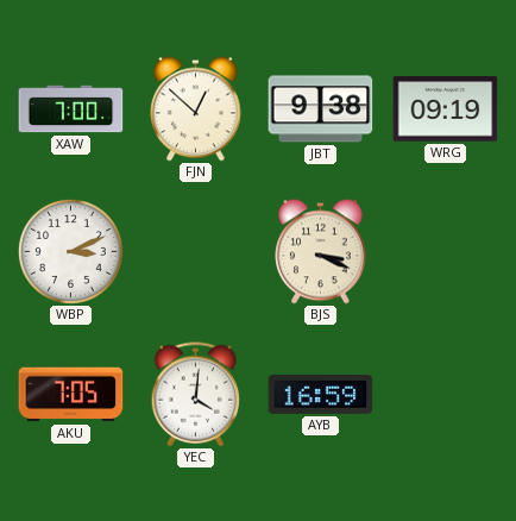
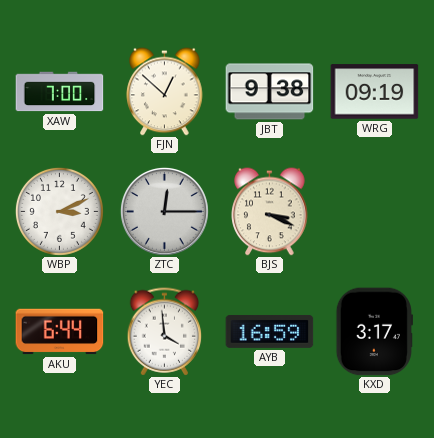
ZTC: none -> 12:15
AKU: 7:05 -> 6:44
YEC: 4:01 -> 3:59
KXD: none -> 3:17
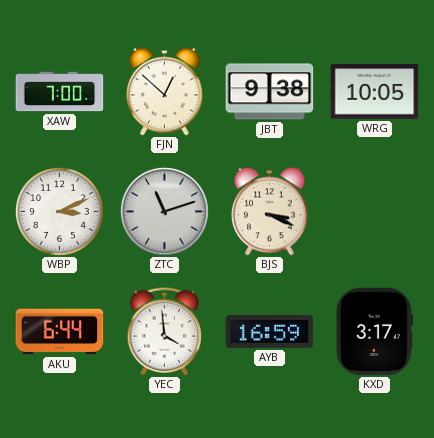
WRG: 09:19 -> 10:05
ZTC: 12:15 -> 11:12
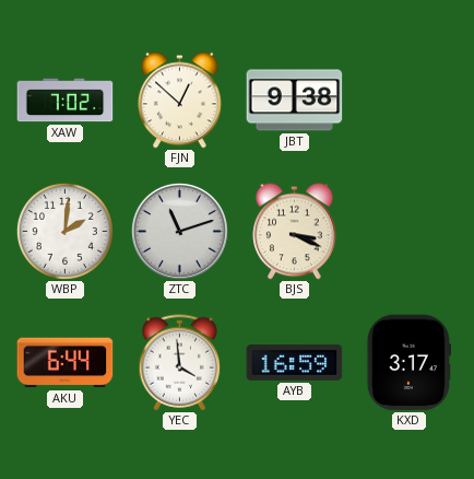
XAW: 7:00 -> 7:02
WRG: 10:05 -> none
WBP: 3:11 -> 2:01
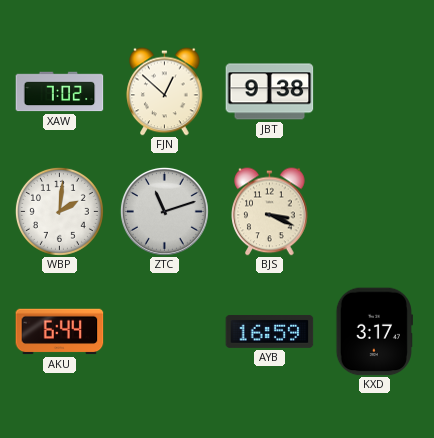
YEC: 3:59 -> none
